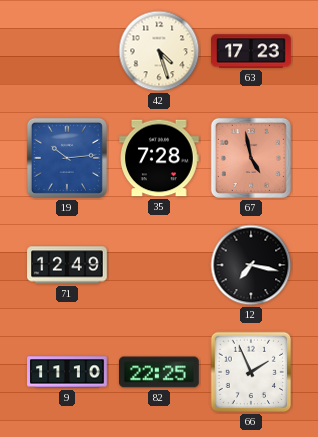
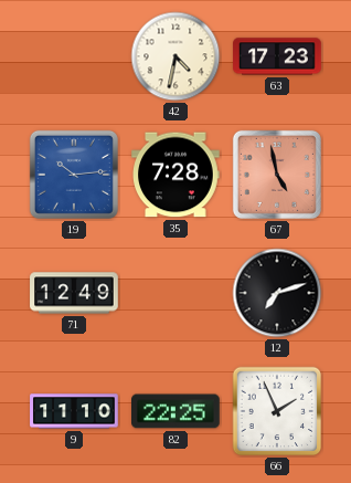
42: 4:27 -> 4:32
12: 7:17 -> 7:12
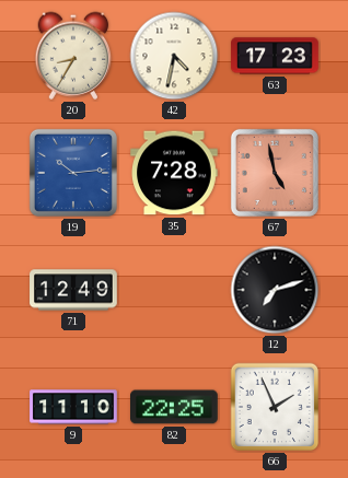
20: none -> 8:35
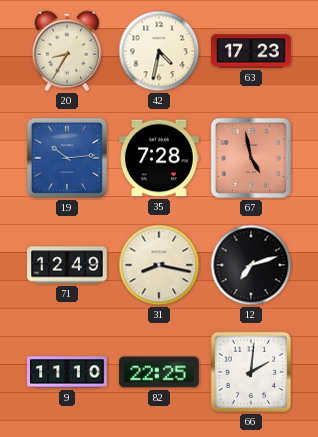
31: none -> 8:17
66: 1:56 -> 2:01
